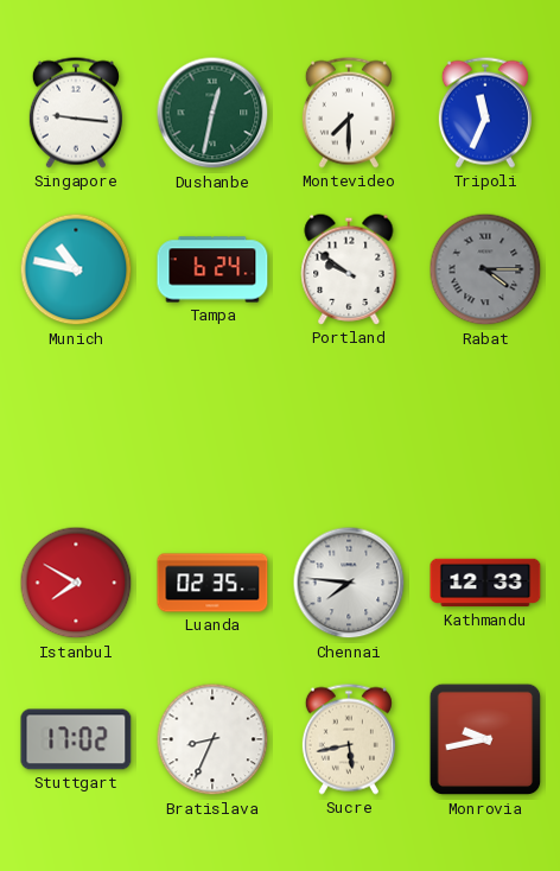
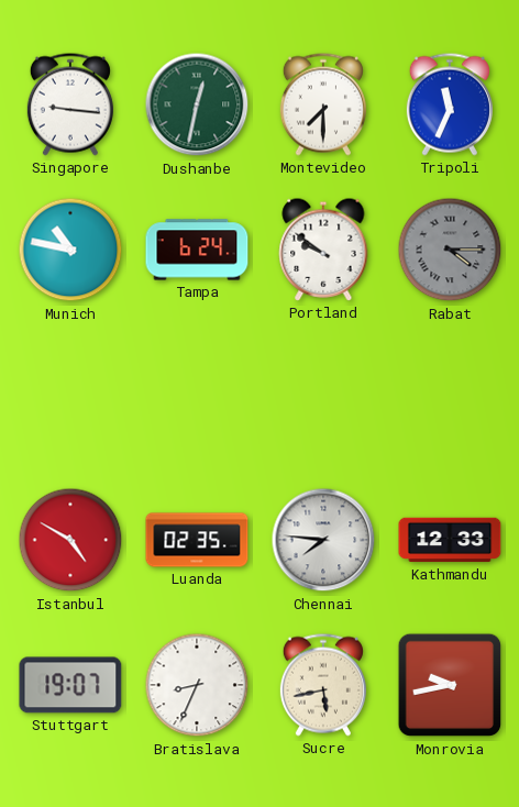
Istanbul: 7:50 -> 4:50
Stuttgart: 17:02 -> 19:07
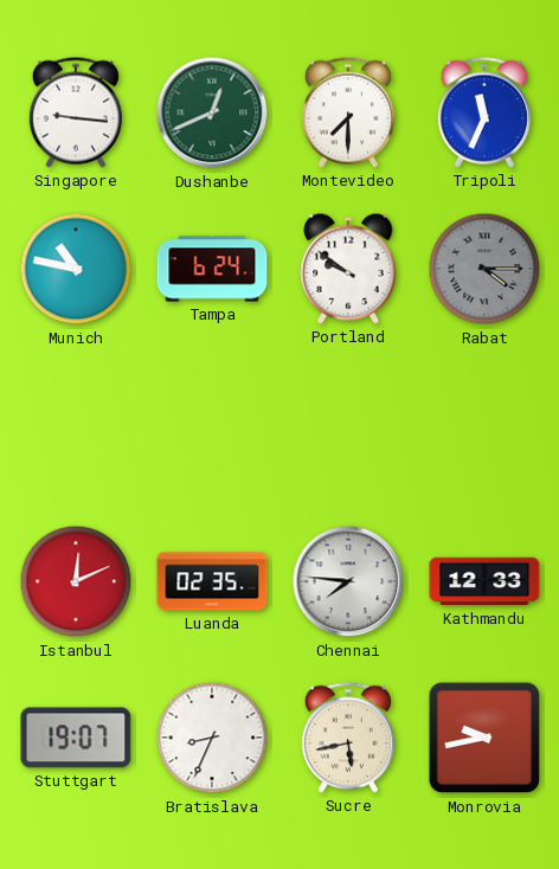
Dushanbe: 12:32 -> 12:41
Istanbul: 4:50 -> 12:11
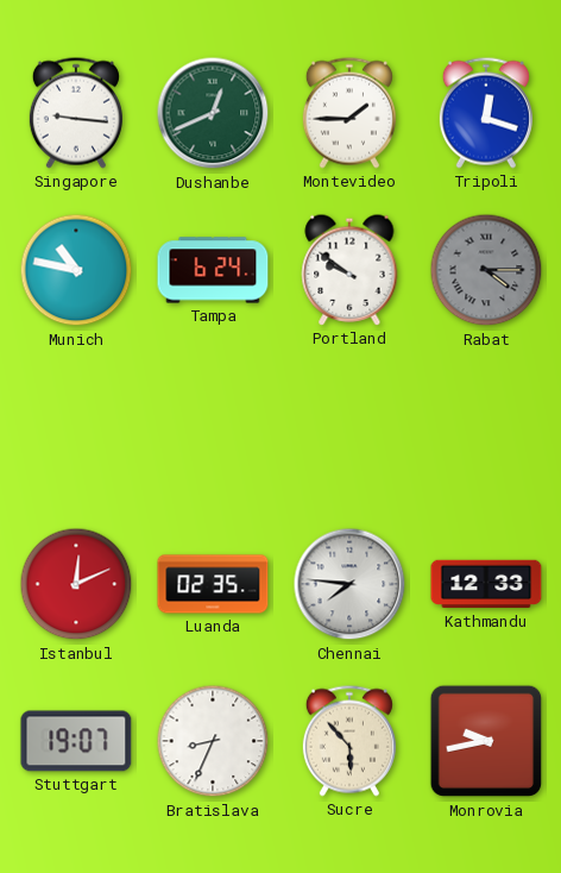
Montevideo: 7:30 -> 1:45
Tripoli: 11:34 -> 12:18
Sucre: 5:43 -> 5:53
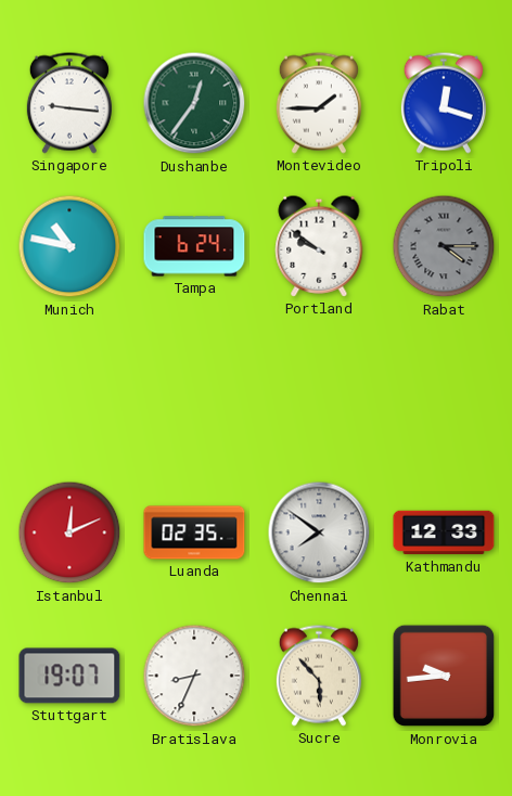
Dushanbe: 12:41 -> 12:36
Chennai: 7:46 -> 7:51
Monrovia: 9:43 -> 9:44
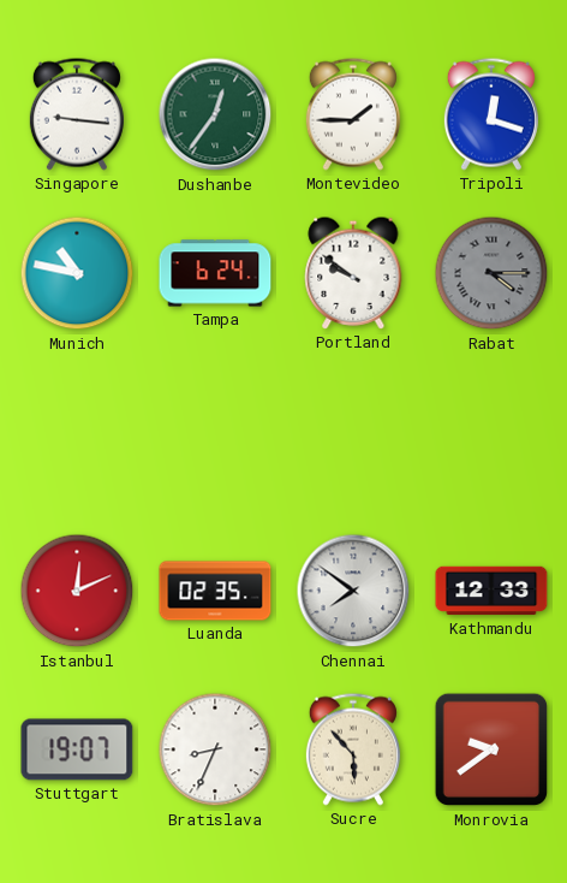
Monrovia: 9:44 -> 9:39
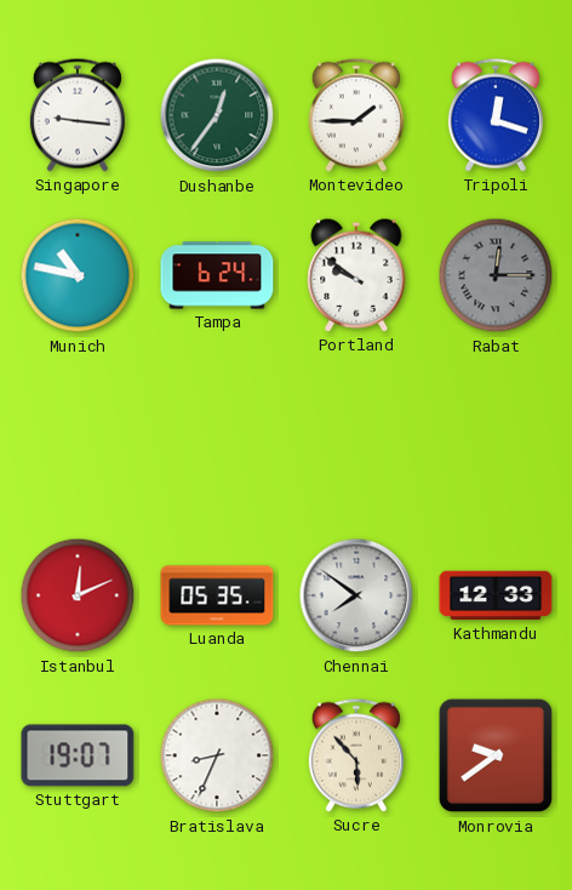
Rabat: 4:15 -> 12:15
Luanda: 02:35 -> 05:35
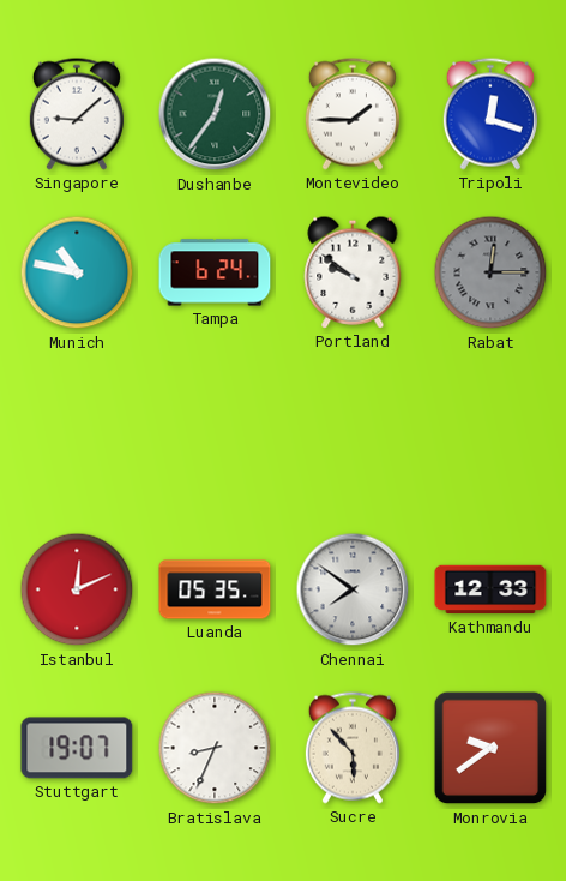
Singapore: 9:16 -> 9:08
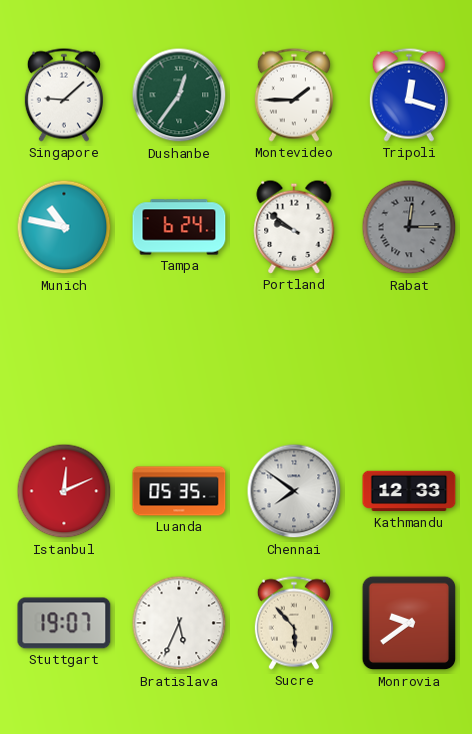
Bratislava: 8:34 -> 5:34
